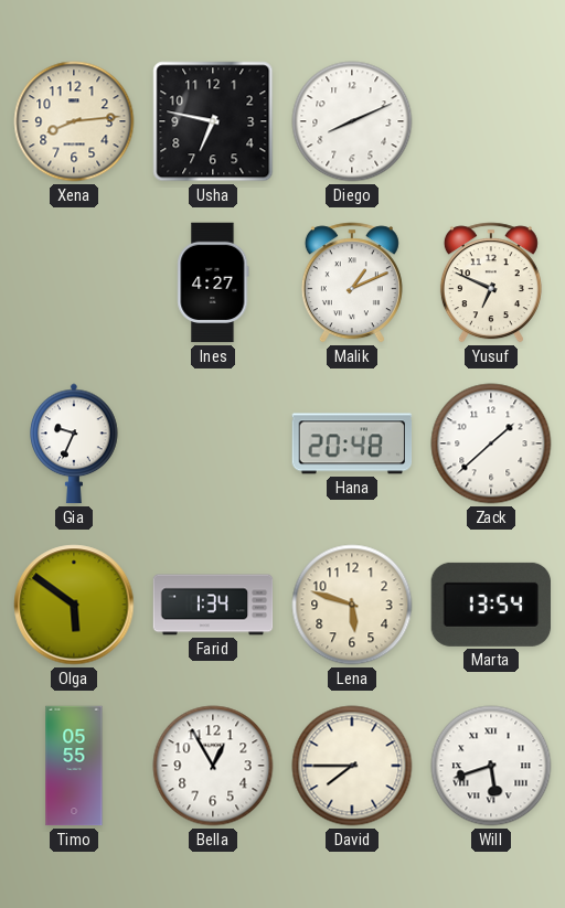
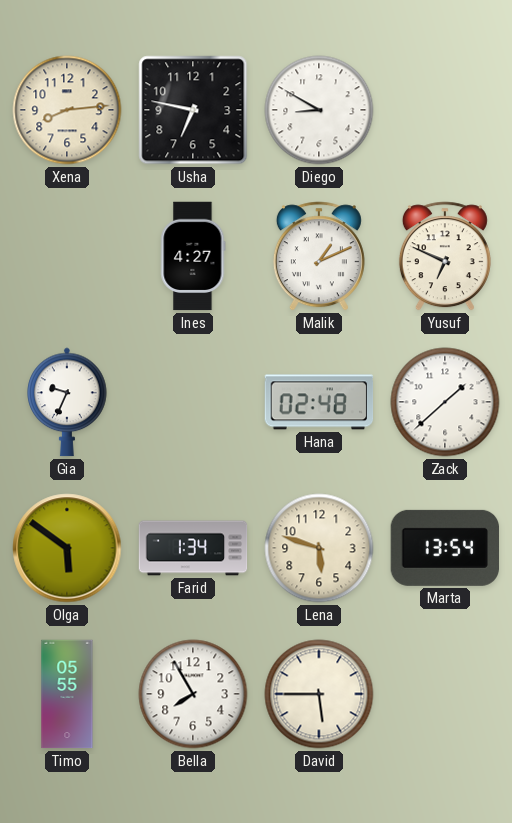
Diego: 8:11 -> 8:50
Hana: 20:48 -> 02:48
Bella: 12:55 -> 7:55
David: 7:45 -> 5:45
Will: 5:42 -> none
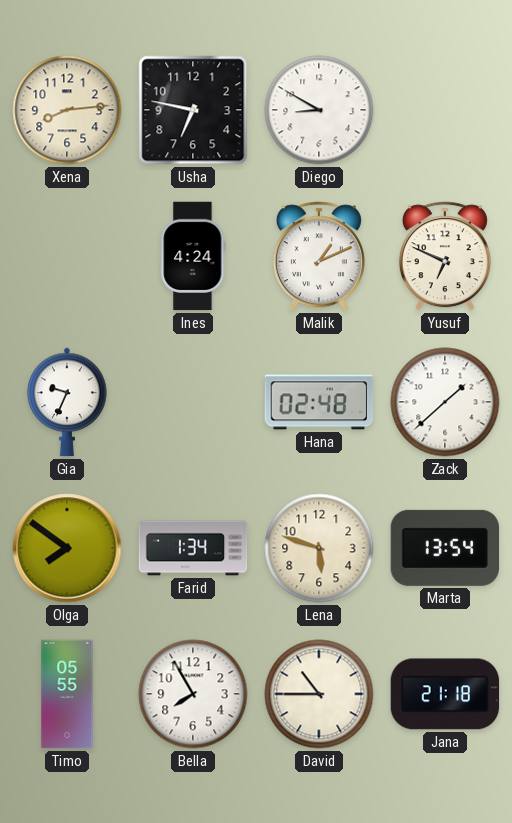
Ines: 4:27 -> 4:24
Olga: 5:51 -> 7:51
David: 5:45 -> 10:45
Jana: none -> 21:18
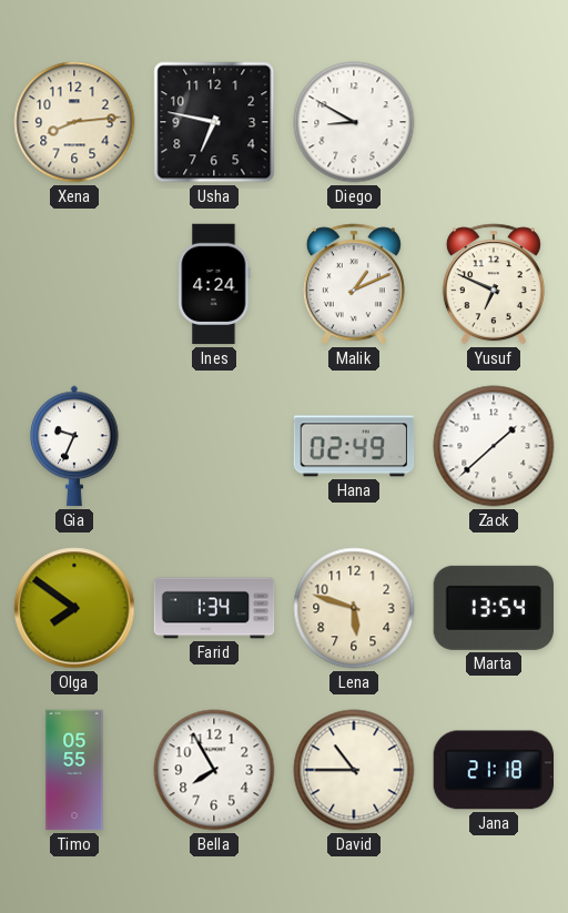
Hana: 02:48 -> 02:49
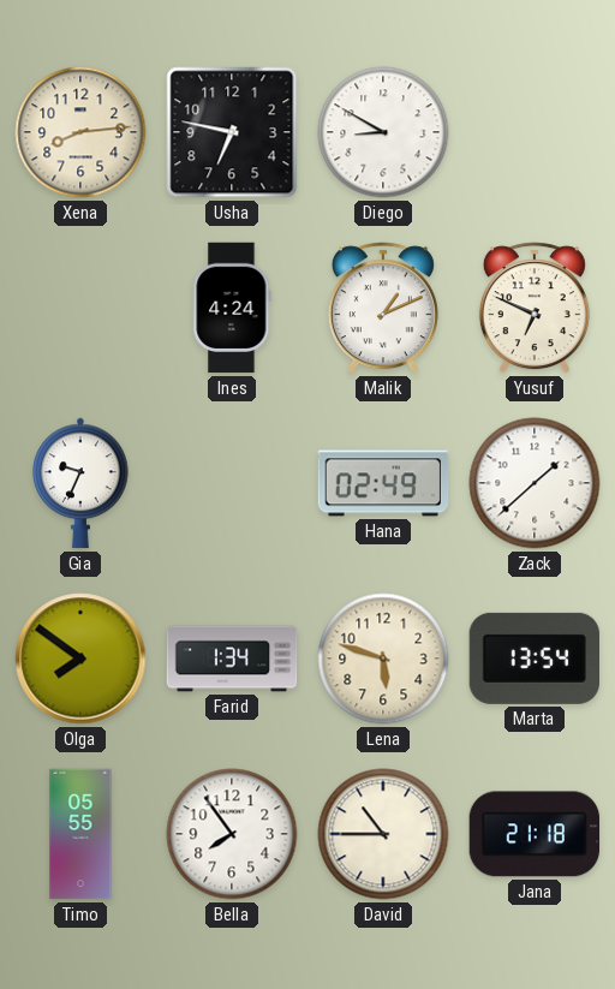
Bella: 7:55 -> 7:54
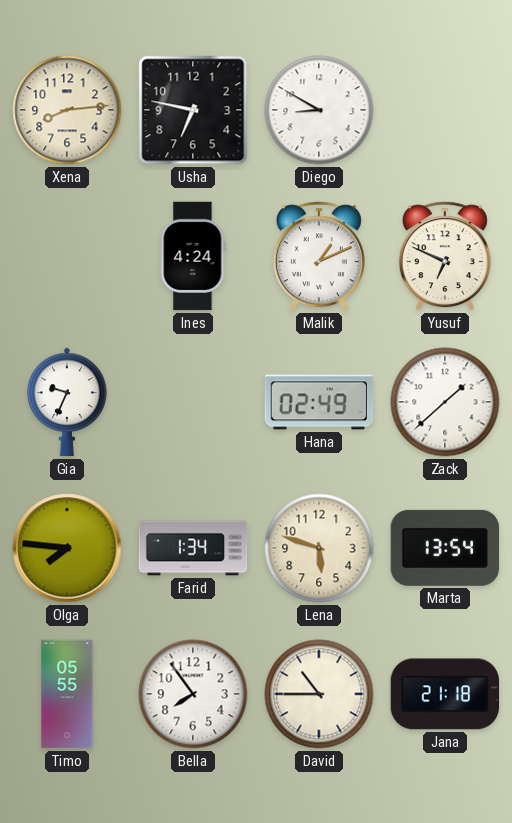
Olga: 7:51 -> 7:46
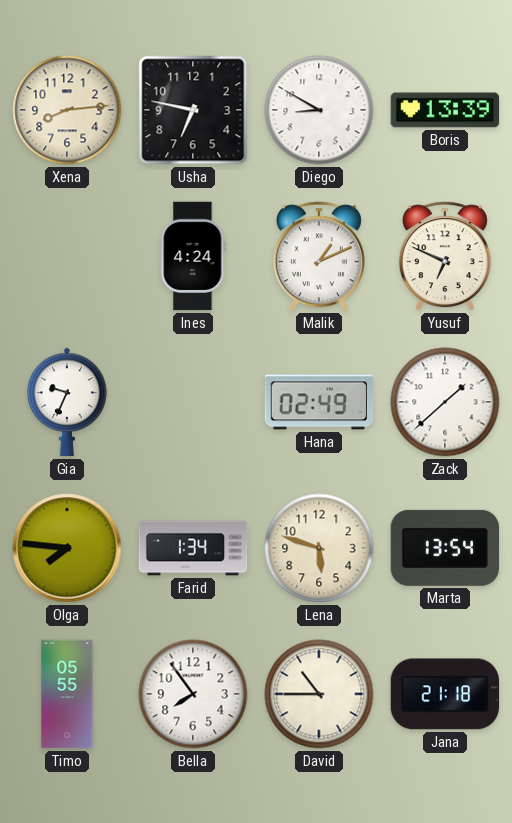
Boris: none -> 13:39
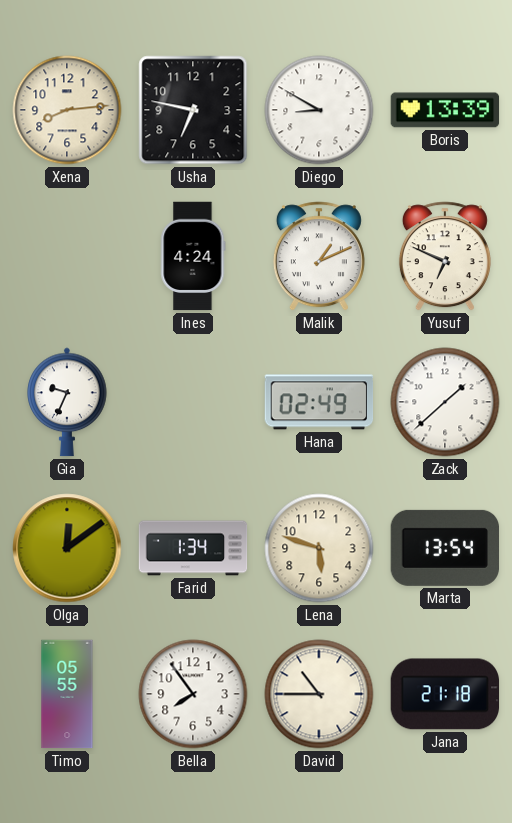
Olga: 7:46 -> 12:09
